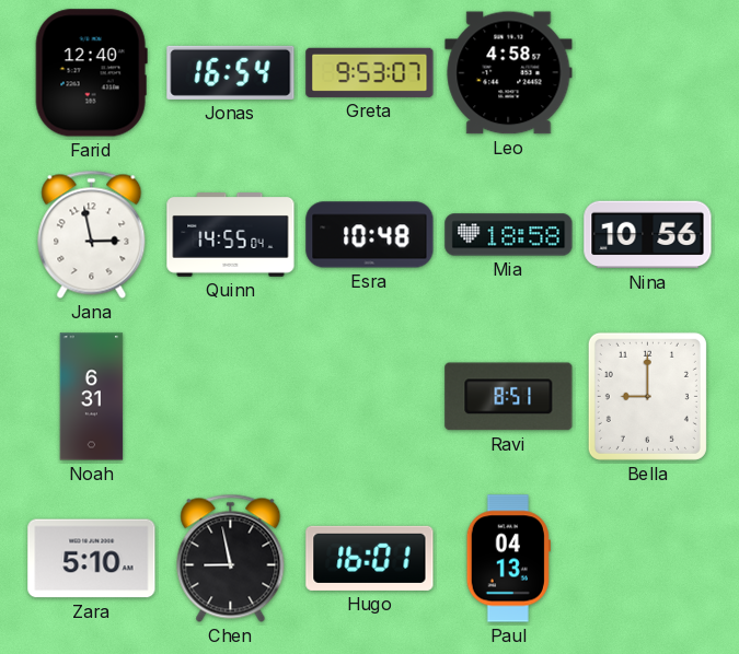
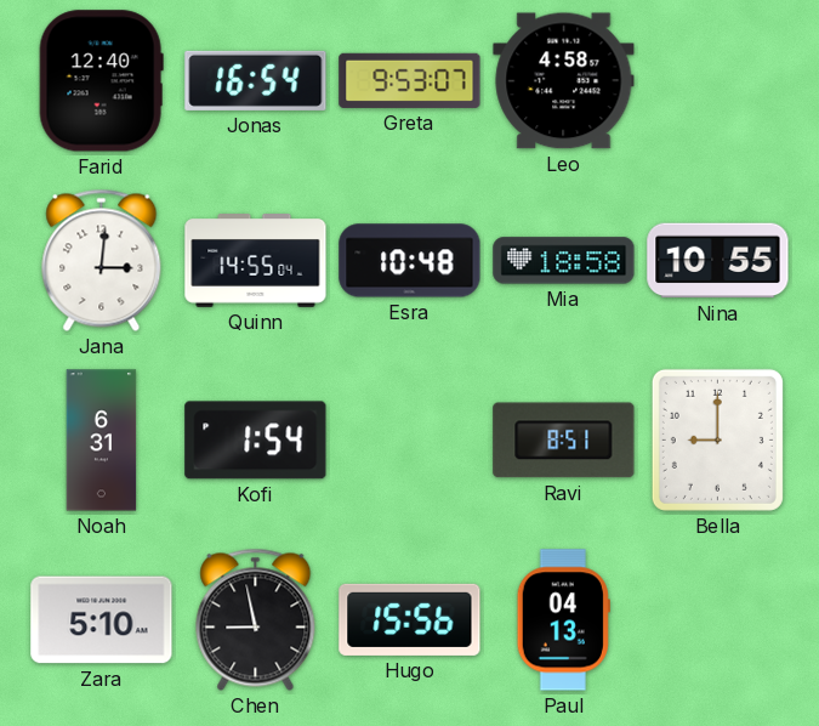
Jana: 2:58 -> 3:01
Nina: 10:56 -> 10:55
Kofi: none -> 1:54
Hugo: 16:01 -> 15:56
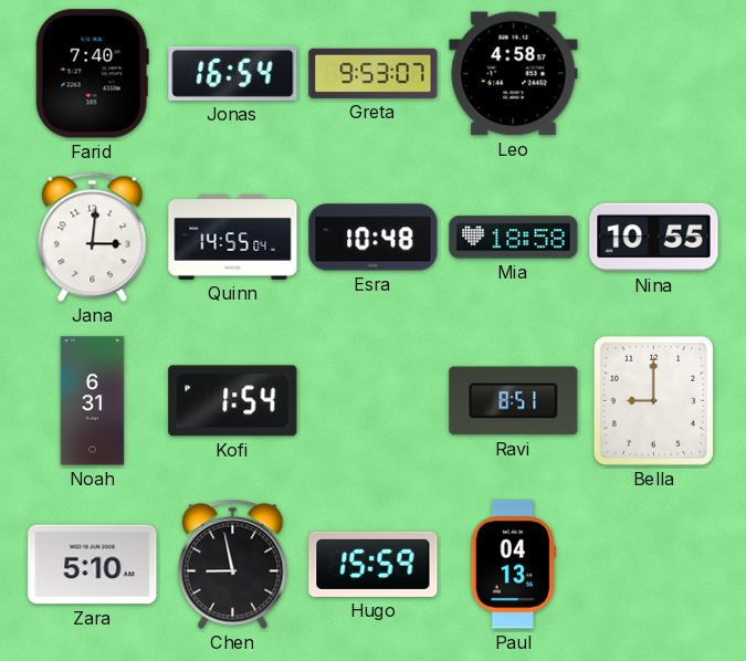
Farid: 12:40 -> 7:40
Hugo: 15:56 -> 15:59
